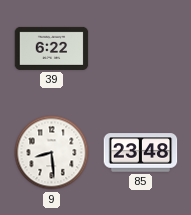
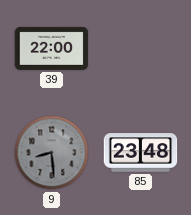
39: 6:22 -> 22:00
9 dial: white -> grey
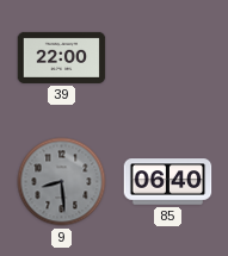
85: 23:48 -> 06:40
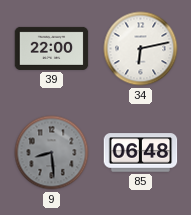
34: none -> 6:13
85: 06:40 -> 06:48
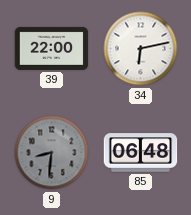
9: 8:29 -> 8:31
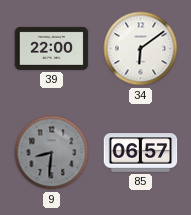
34: 6:13 -> 6:09
85: 06:48 -> 06:57
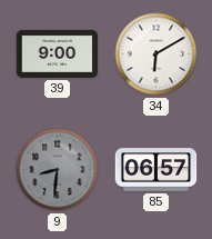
39: 22:00 -> 9:00
34: 6:09 -> 6:10
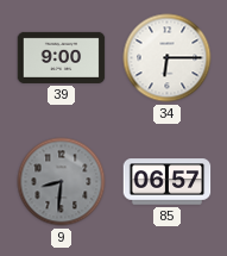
34: 6:10 -> 6:15
